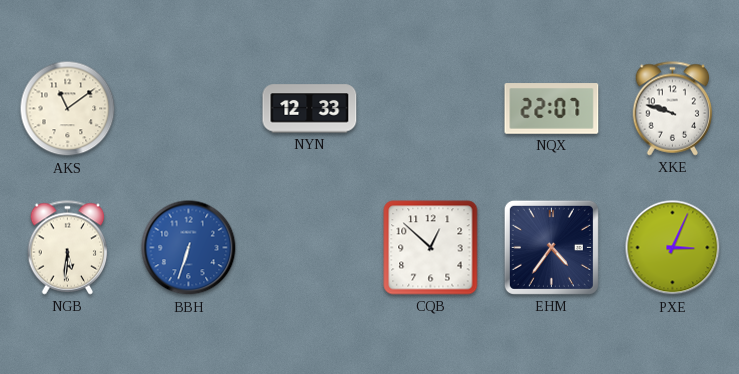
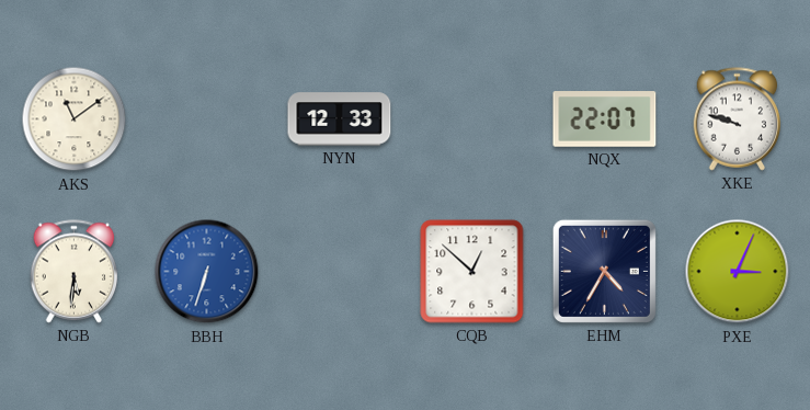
EHM: 4:36 -> 4:35
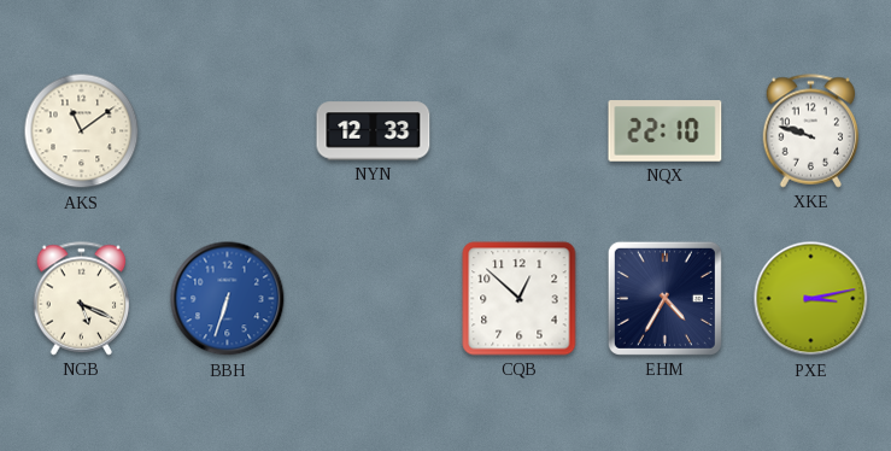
NQX: 22:07 -> 22:10
NGB: 5:31 -> 5:19
PXE: 3:04 -> 3:13
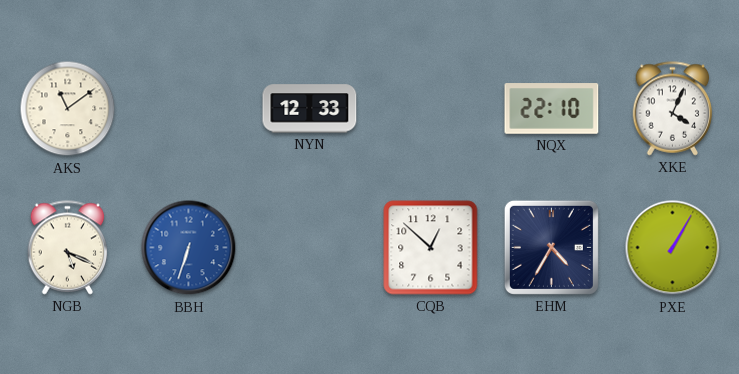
XKE: 9:48 -> 4:04
PXE: 3:13 -> 1:05
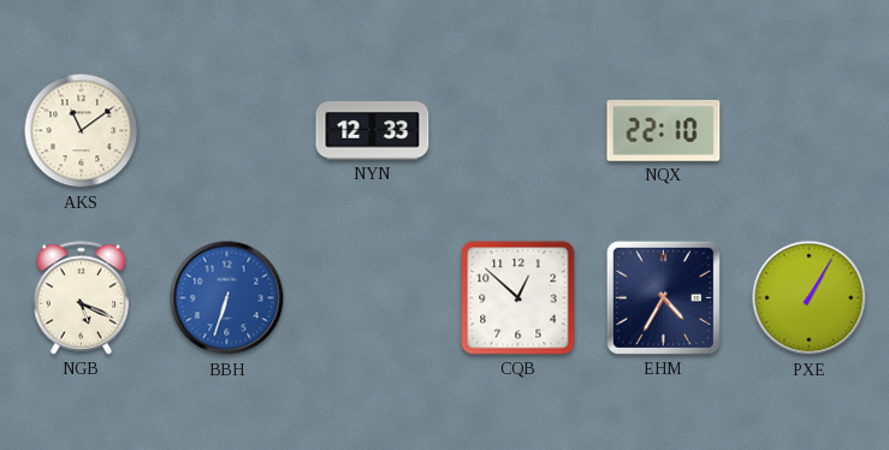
XKE: 4:04 -> none
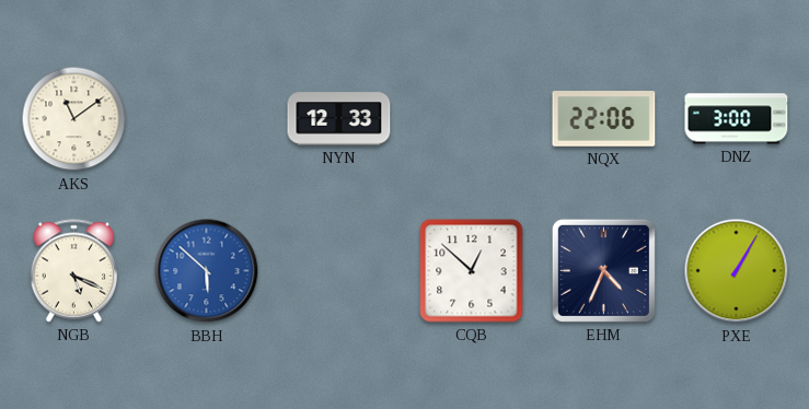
NQX: 22:10 -> 22:06
DNZ: none -> 3:00
BBH: 6:33 -> 5:52
EHM: 4:35 -> 4:34
